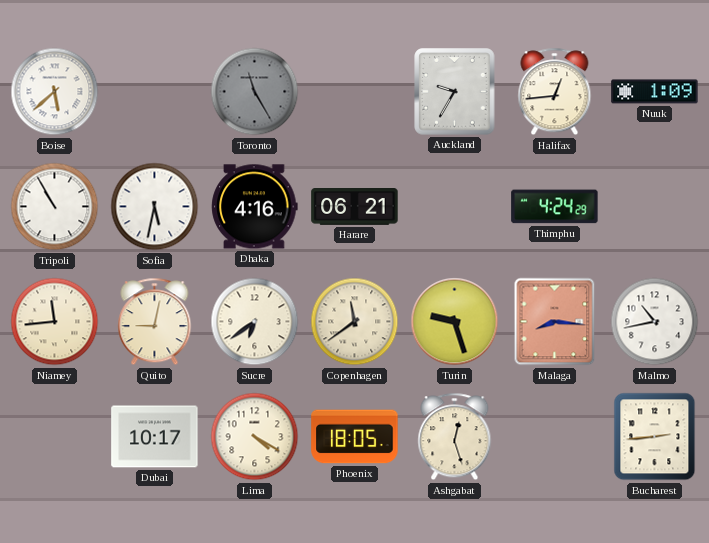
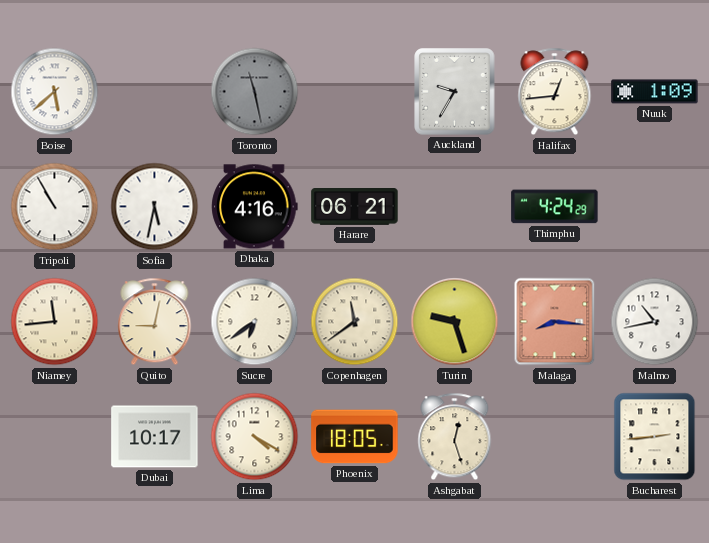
Toronto: 11:25 -> 11:28
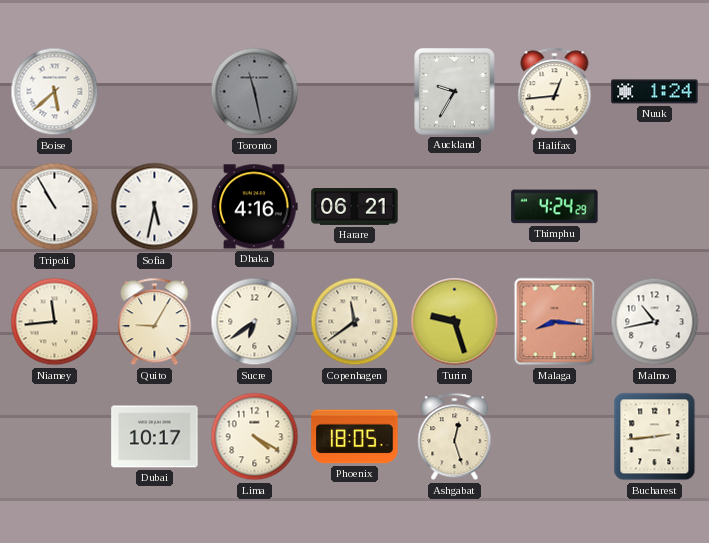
Nuuk: 1:09 -> 1:24
Quito: 9:02 -> 9:05
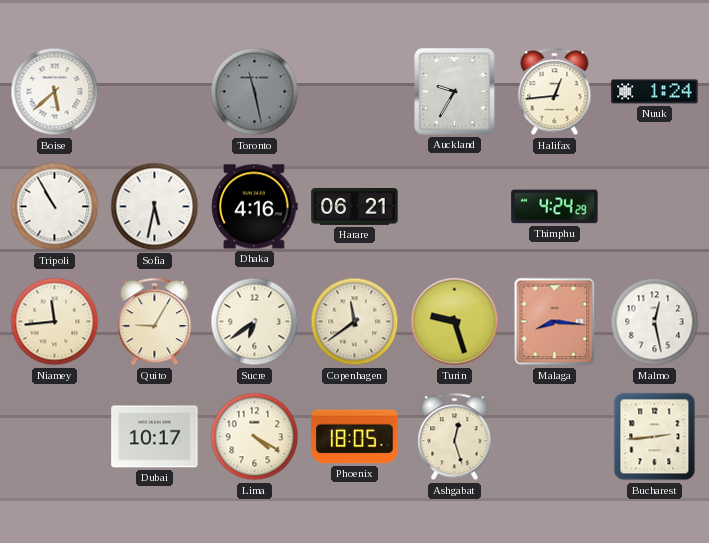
Malmo: 10:43 -> 12:28
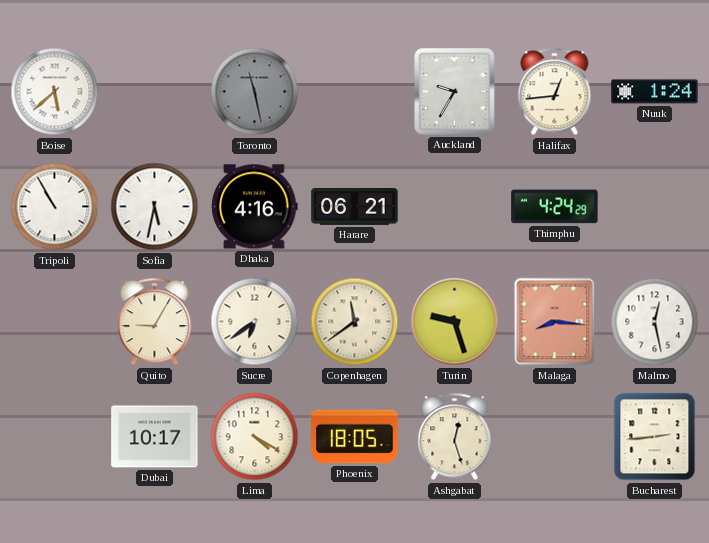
Niamey: 11:44 -> none
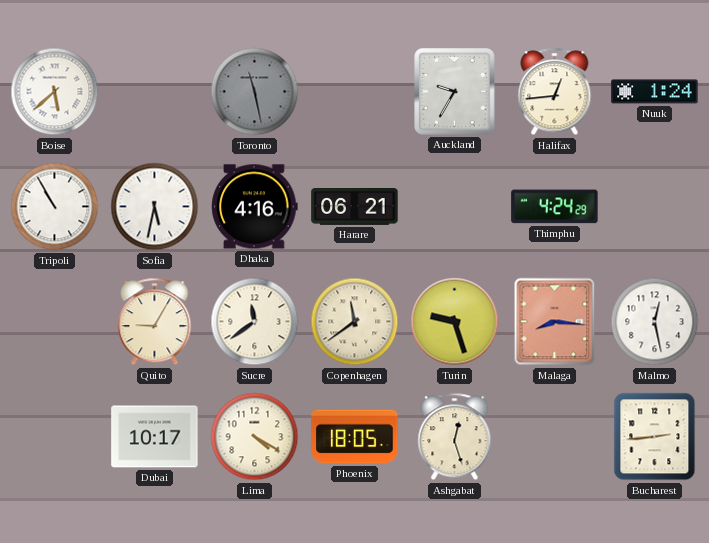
Sucre: 6:39 -> 11:39
